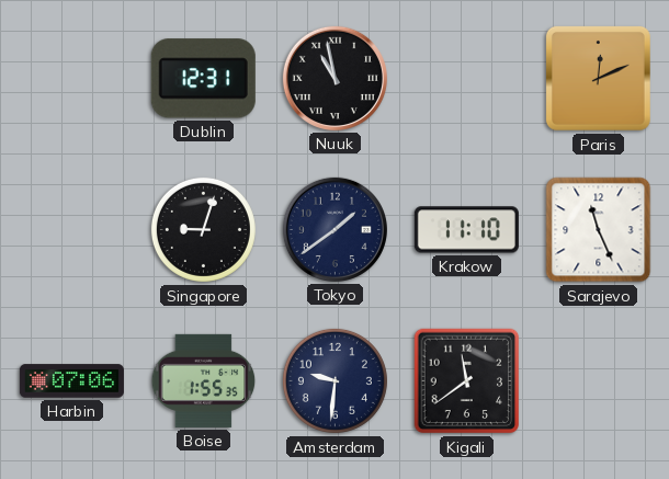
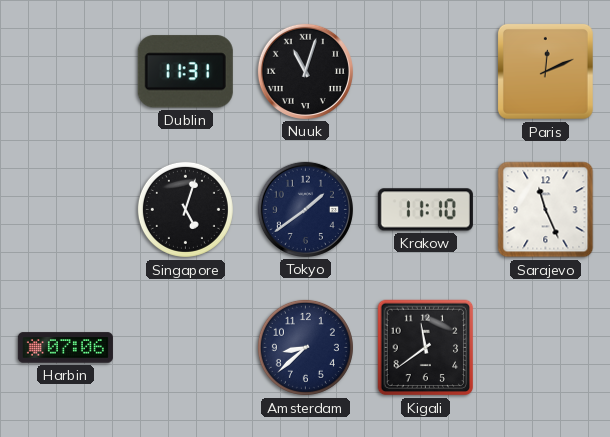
Dublin: 12:31 -> 11:31
Nuuk: 10:58 -> 11:03
Singapore: 9:03 -> 5:03
Boise: 1:55 -> none
Amsterdam: 9:31 -> 8:38
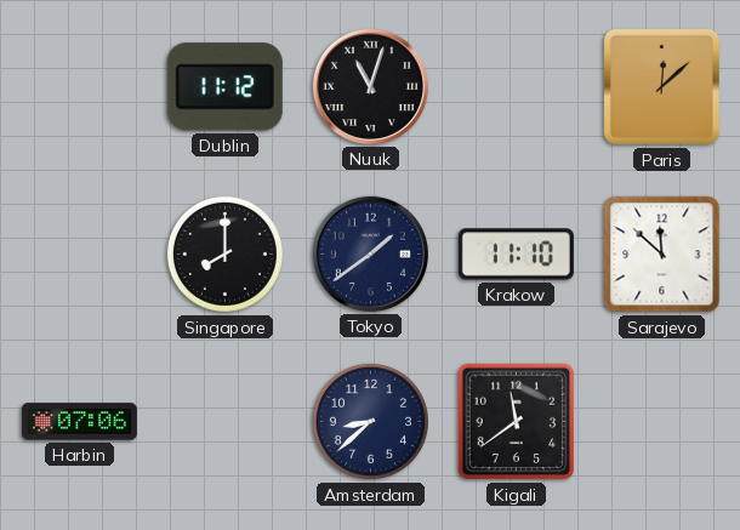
Dublin: 11:31 -> 11:12
Paris: 12:11 -> 12:08
Singapore: 5:03 -> 8:00
Sarajevo: 11:26 -> 11:52
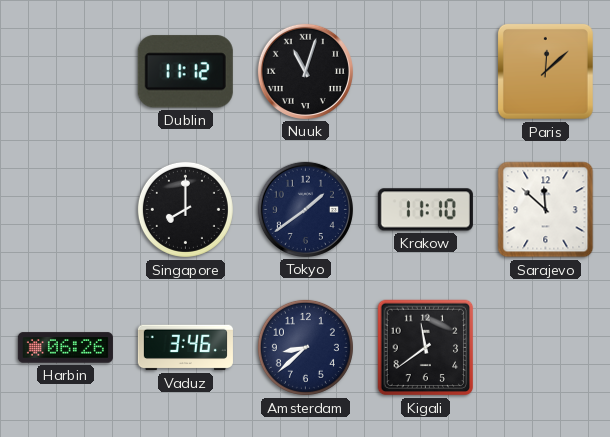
Harbin: 07:06 -> 06:26
Vaduz: none -> 3:46
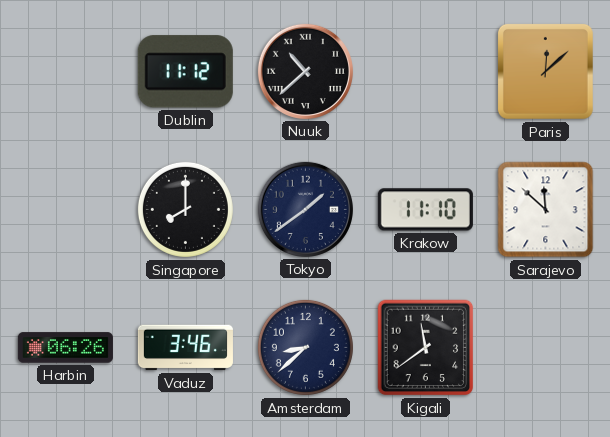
Nuuk: 11:03 -> 10:38
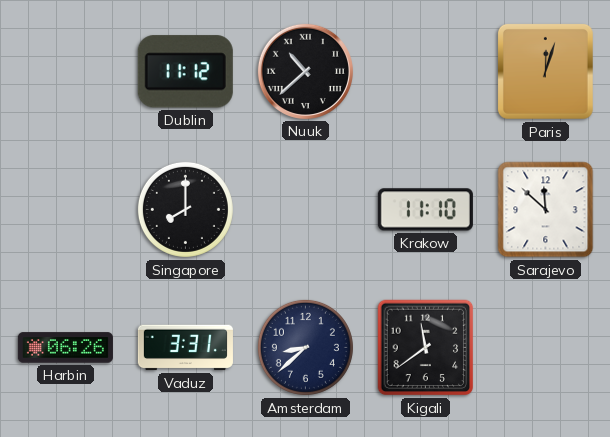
Paris: 12:08 -> 12:03
Tokyo: 1:39 -> none
Vaduz: 3:46 -> 3:31
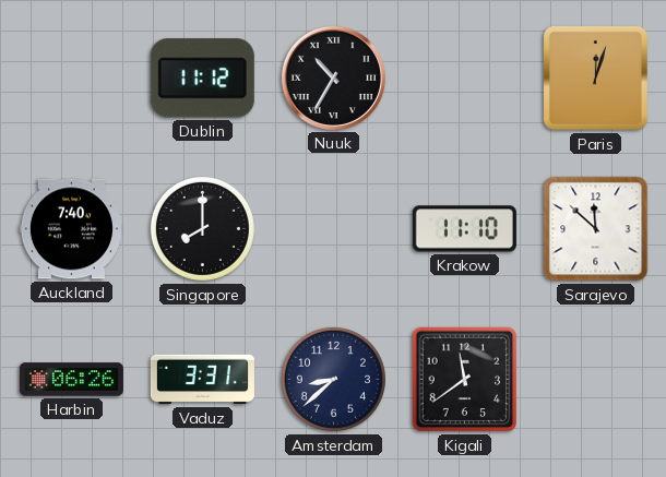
Nuuk: 10:38 -> 10:35
Auckland: none -> 7:40
